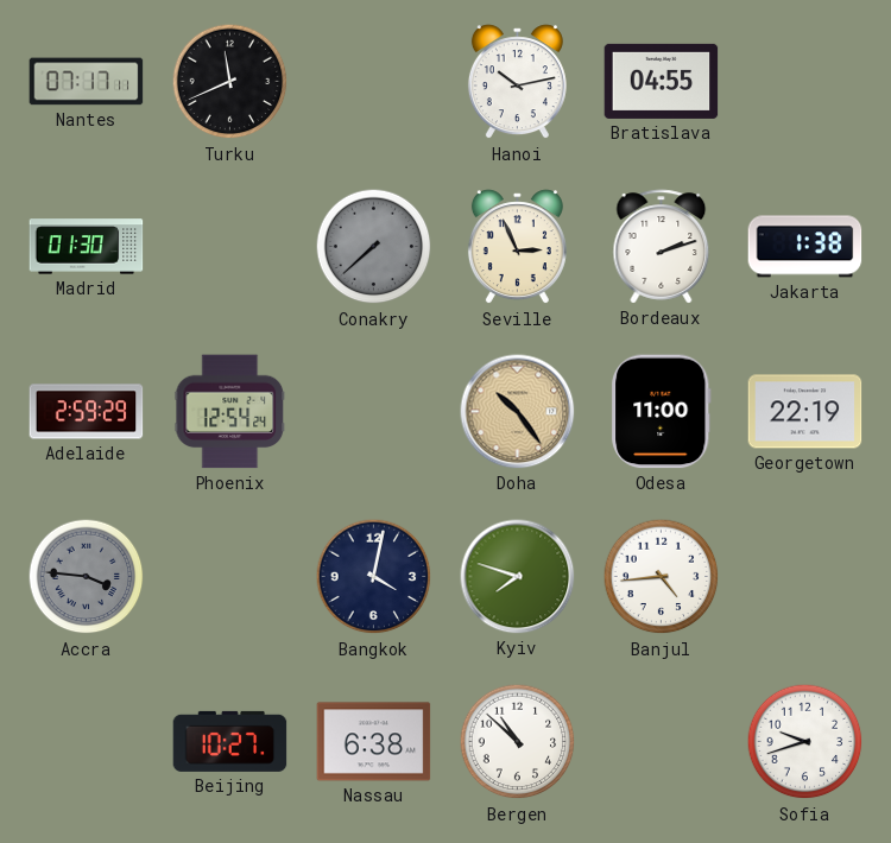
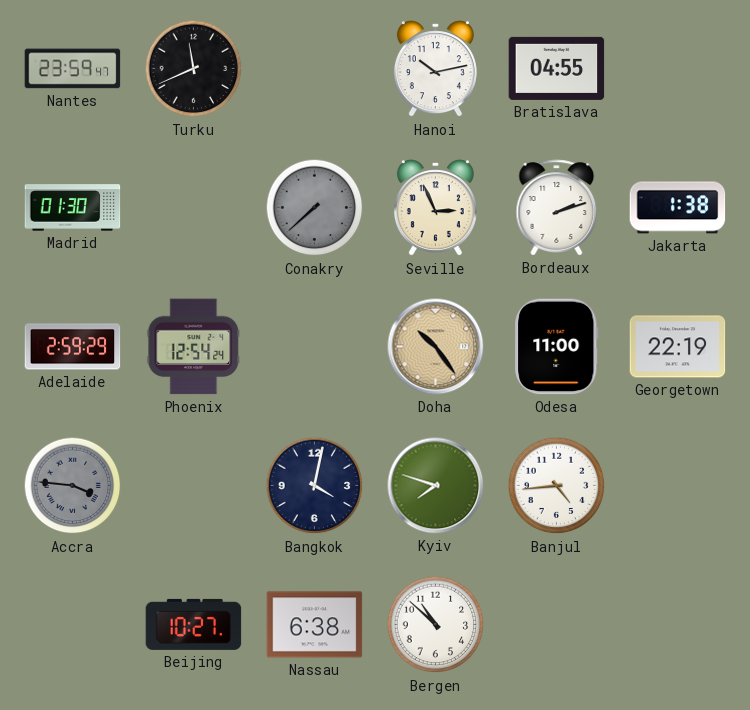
Nantes: 07:17 -> 23:59
Sofia: 9:42 -> none
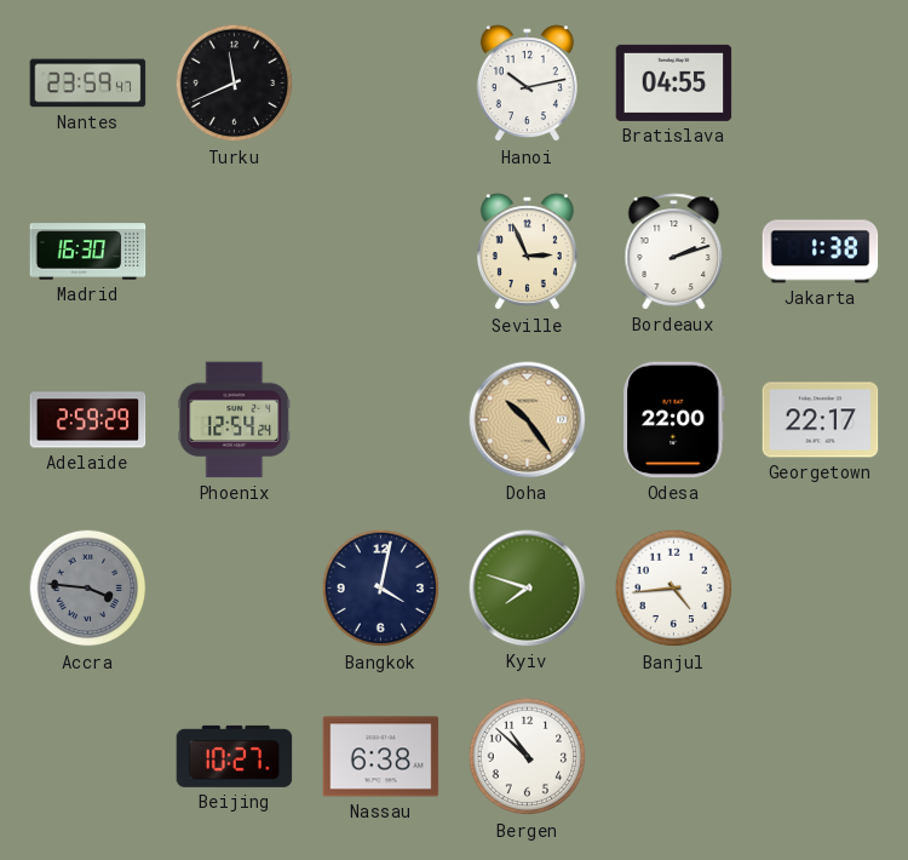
Madrid: 01:30 -> 16:30
Conakry: 7:38 -> none
Odesa: 11:00 -> 22:00
Georgetown: 22:19 -> 22:17
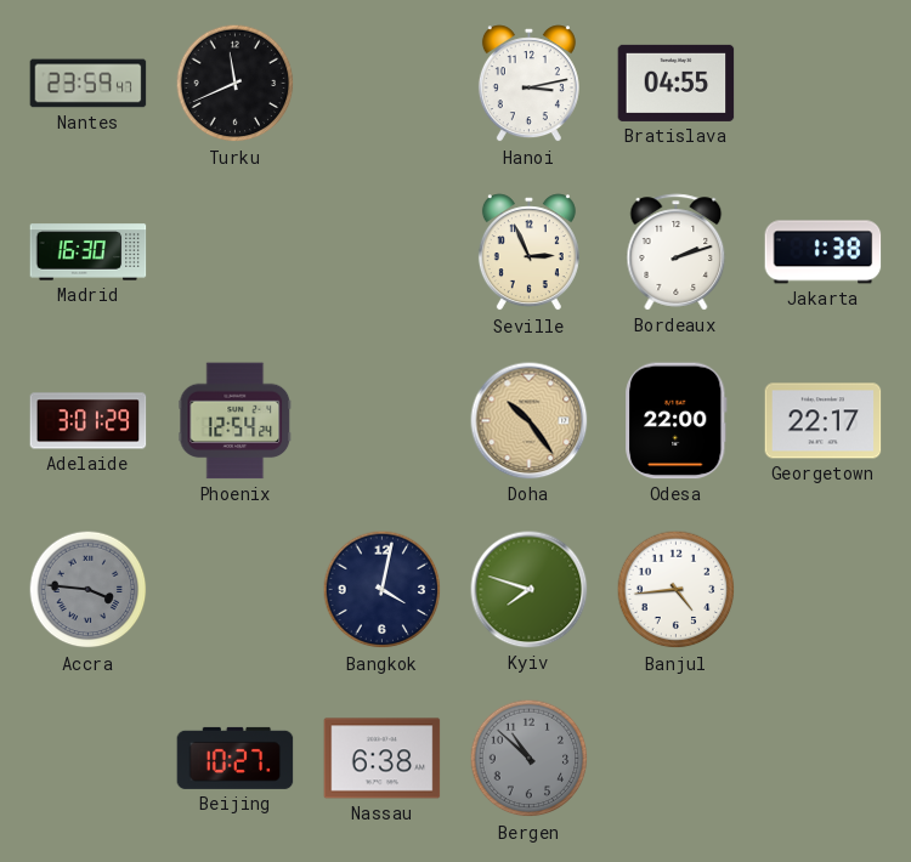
Hanoi: 10:13 -> 3:13
Adelaide: 2:59 -> 3:01
Bergen dial: white -> grey
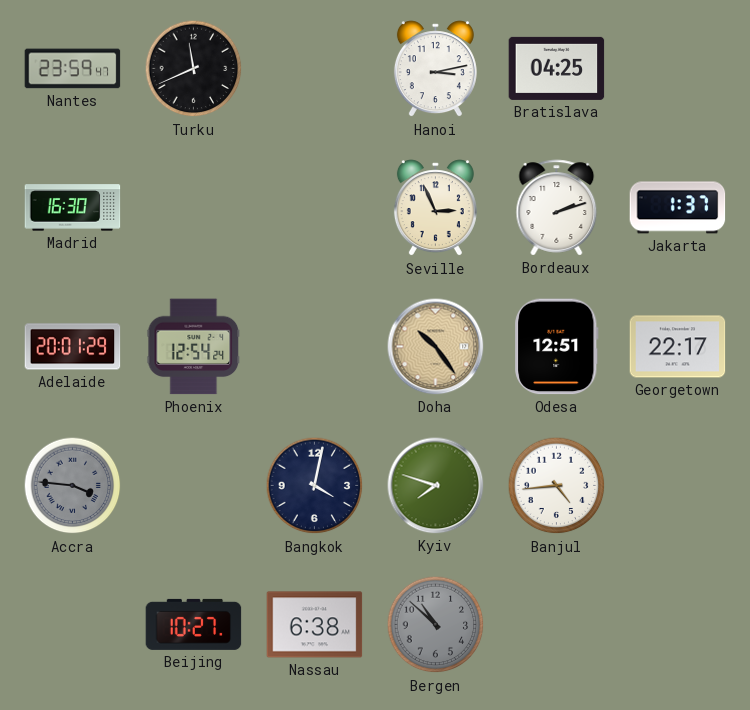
Bratislava: 04:55 -> 04:25
Jakarta: 1:38 -> 1:37
Adelaide: 3:01 -> 20:01
Odesa: 22:00 -> 12:51
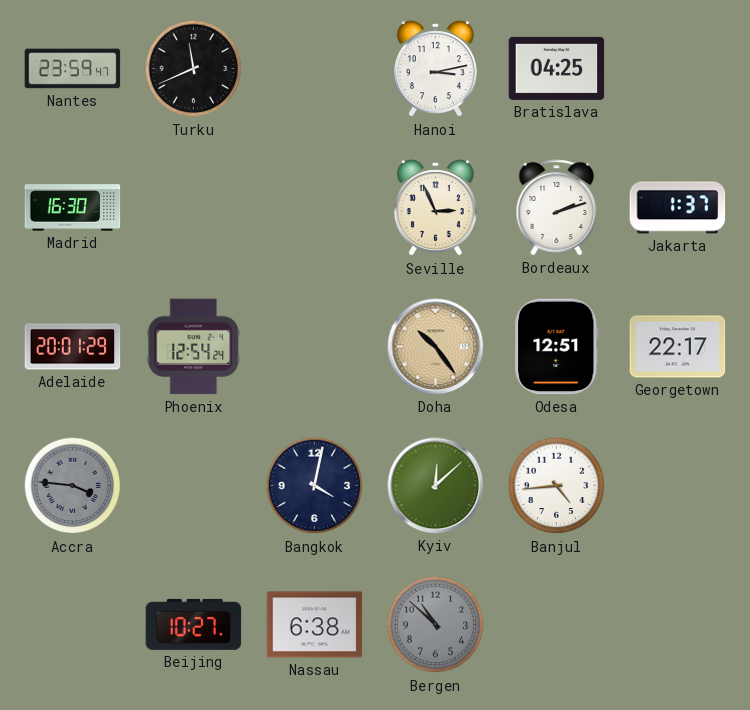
Kyiv: 7:48 -> 12:08
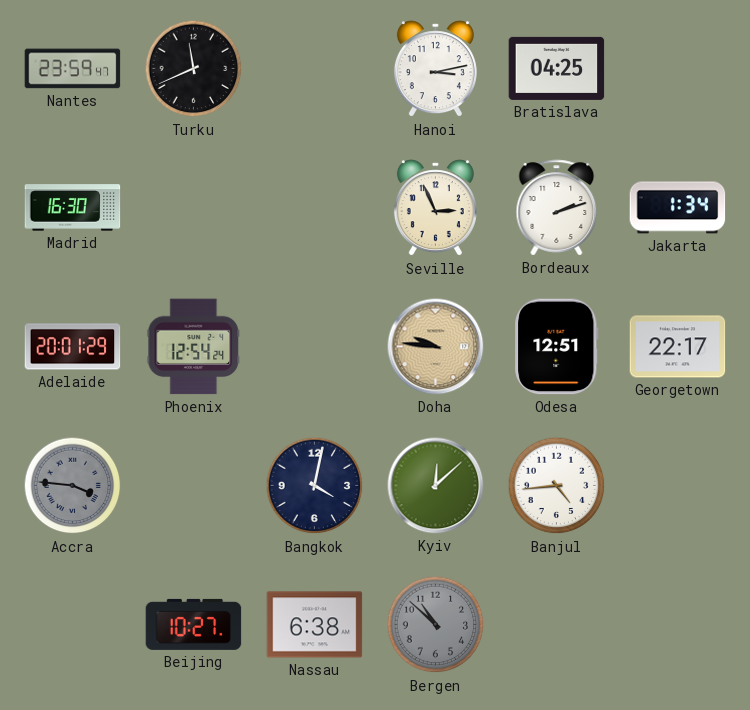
Jakarta: 1:37 -> 1:34
Doha: 10:24 -> 9:46
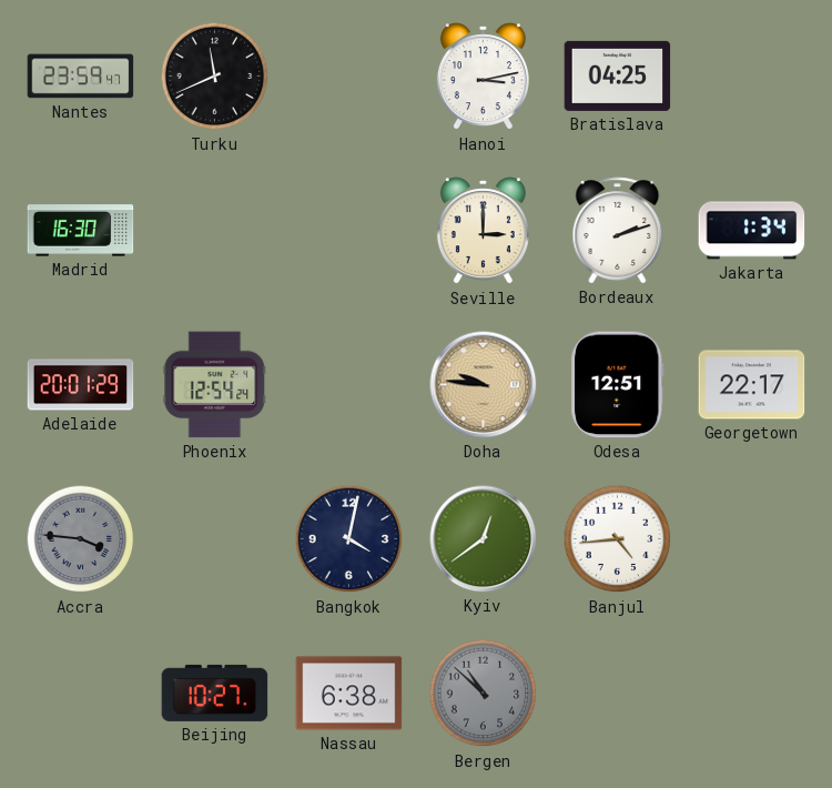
Seville: 2:56 -> 3:00
Kyiv: 12:08 -> 12:39
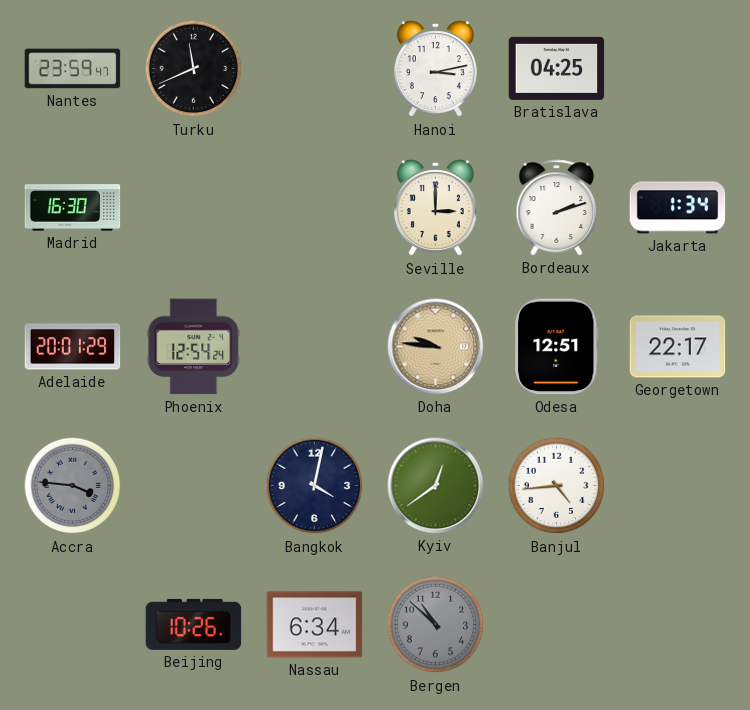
Beijing: 10:27 -> 10:26
Nassau: 6:38 -> 6:34
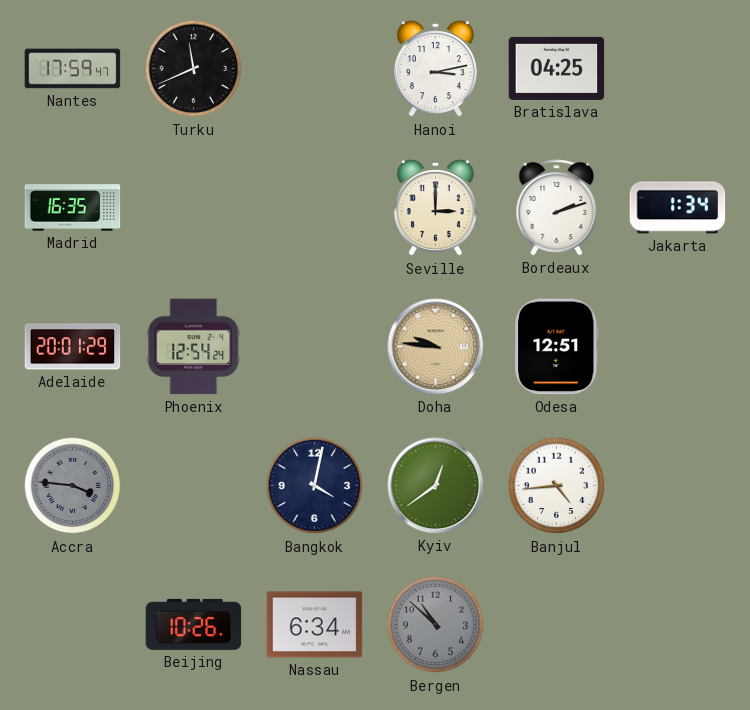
Nantes: 23:59 -> 17:59
Madrid: 16:30 -> 16:35
Georgetown: 22:17 -> none
